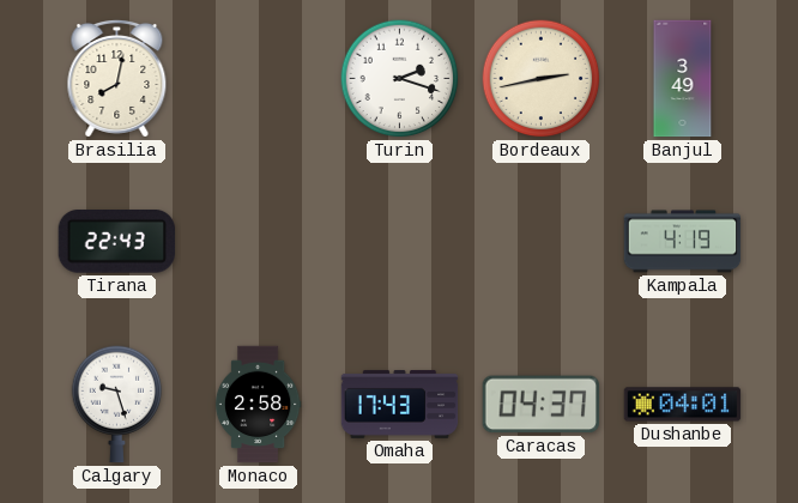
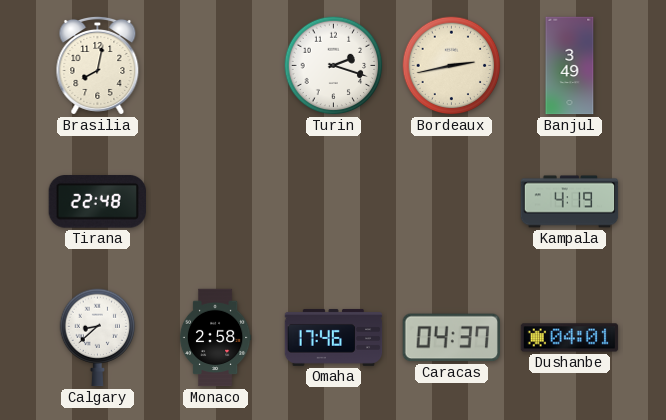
Tirana: 22:43 -> 22:48
Calgary: 9:27 -> 8:38
Omaha: 17:43 -> 17:46
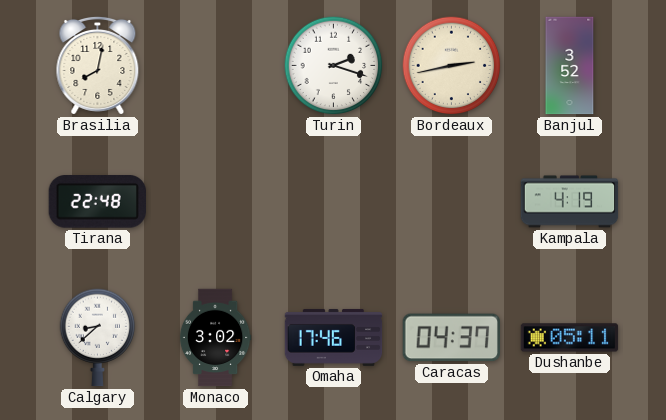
Banjul: 3:49 -> 3:52
Monaco: 2:58 -> 3:02
Dushanbe: 04:01 -> 05:11
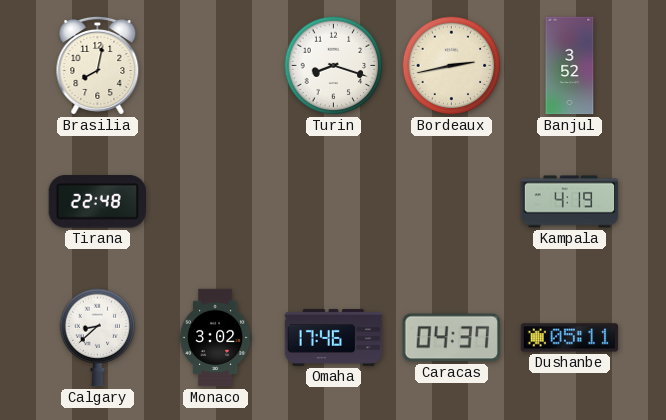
Turin: 2:18 -> 8:18
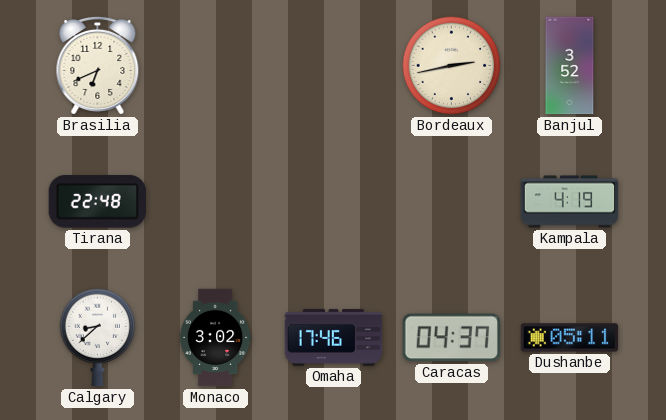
Brasilia: 8:02 -> 6:41
Turin: 8:18 -> none
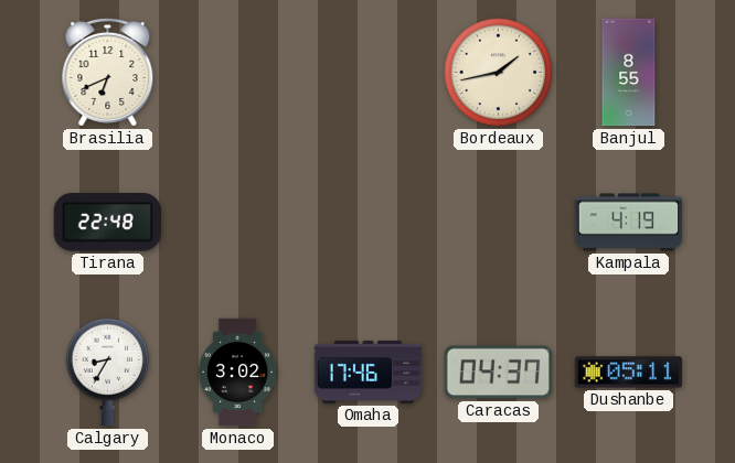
Bordeaux: 2:43 -> 1:43
Banjul: 3:52 -> 8:55
Calgary: 8:38 -> 8:35
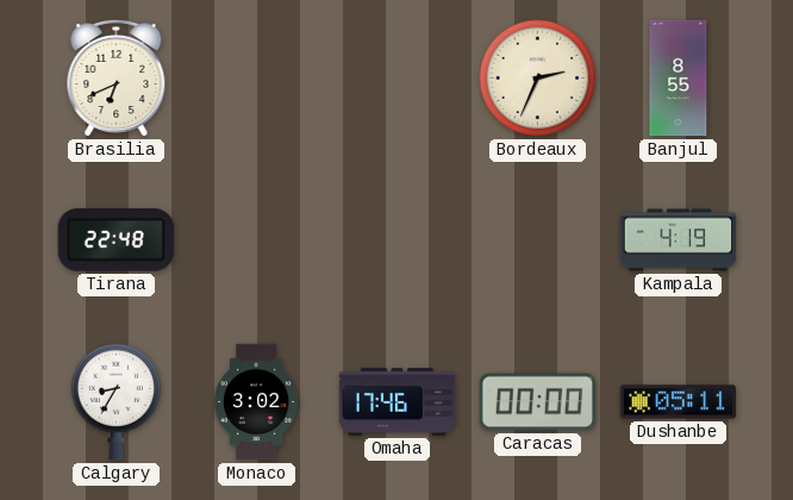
Bordeaux: 1:43 -> 2:34
Caracas: 04:37 -> 00:00
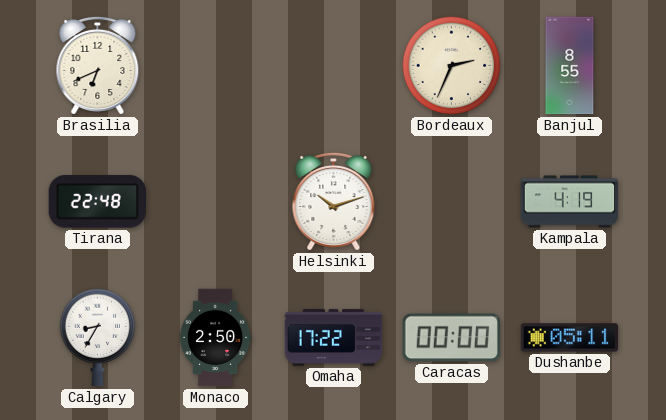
Helsinki: none -> 10:12
Monaco: 3:02 -> 2:50
Omaha: 17:46 -> 17:22
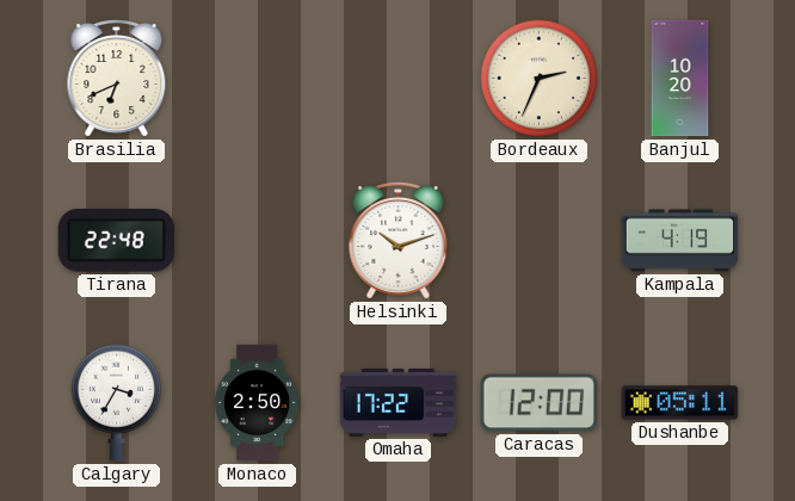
Banjul: 8:55 -> 10:20
Calgary: 8:35 -> 3:35
Caracas: 00:00 -> 12:00
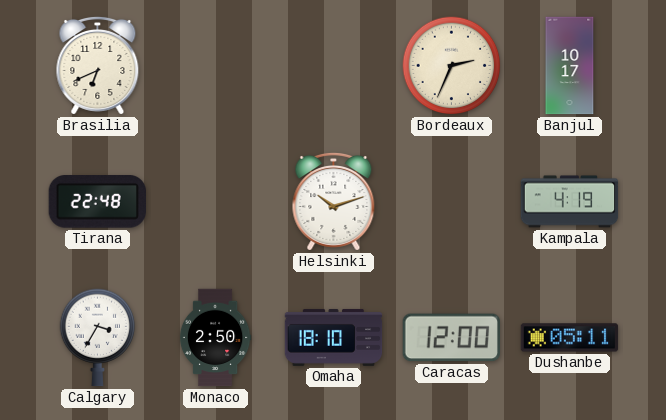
Banjul: 10:20 -> 10:17
Omaha: 17:22 -> 18:10
